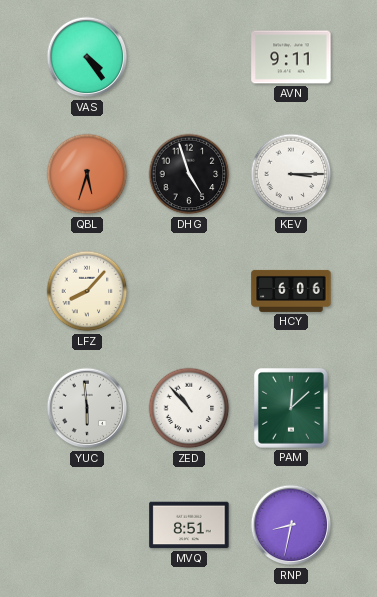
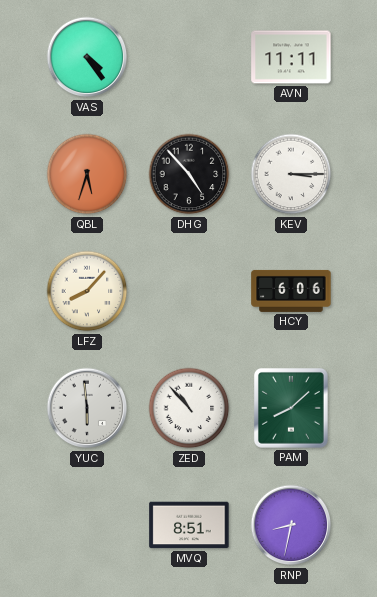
AVN: 9:11 -> 11:11
DHG: 4:57 -> 4:53
PAM: 12:08 -> 8:08
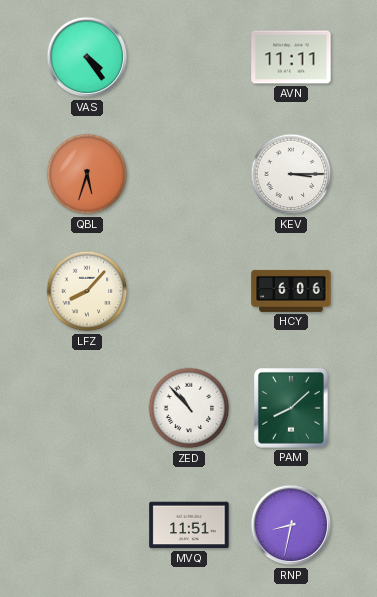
DHG: 4:53 -> none
YUC: 5:59 -> none
MVQ: 8:51 -> 11:51
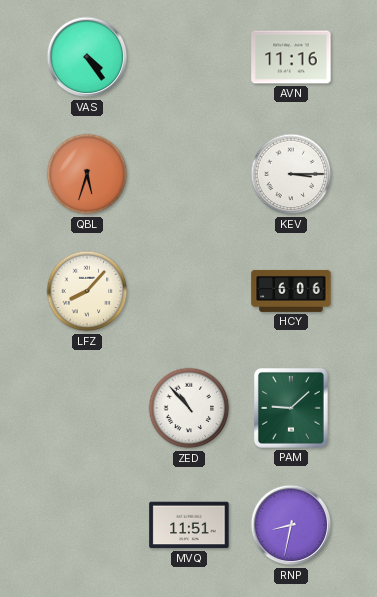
AVN: 11:11 -> 11:16
PAM: 8:08 -> 9:08
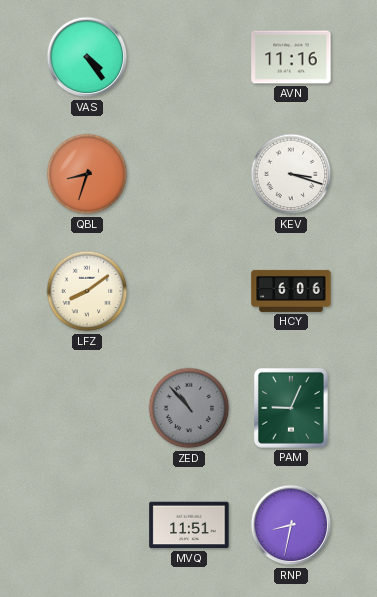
QBL: 5:33 -> 8:33
KEV: 3:15 -> 3:18
LFZ: 8:07 -> 8:09
ZED dial: white -> grey
PAM: 9:08 -> 9:04
